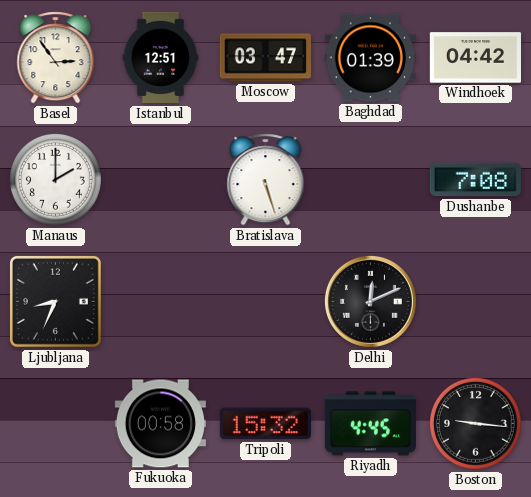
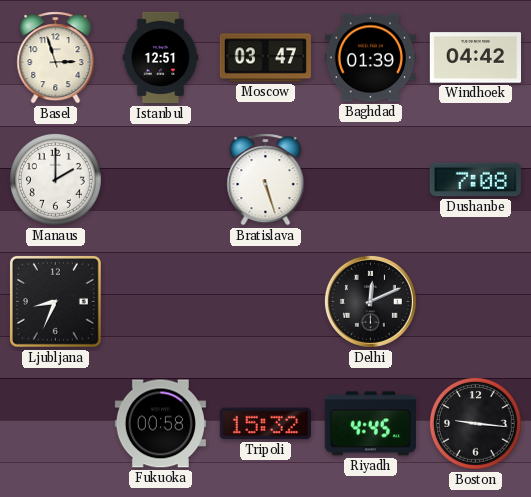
Basel: 2:54 -> 2:57
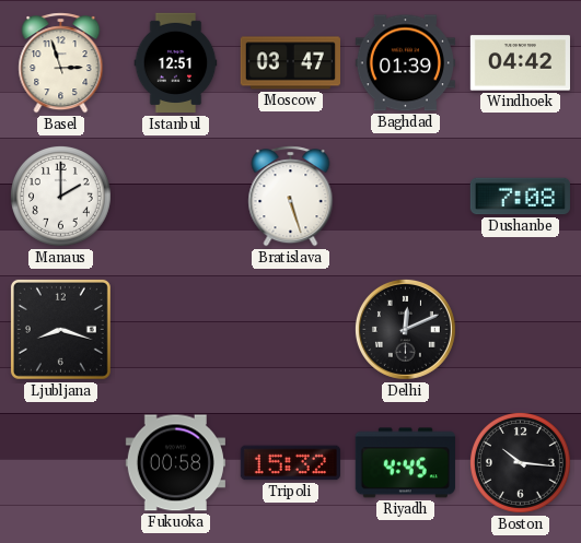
Ljubljana: 8:34 -> 8:18
Boston: 9:16 -> 10:16
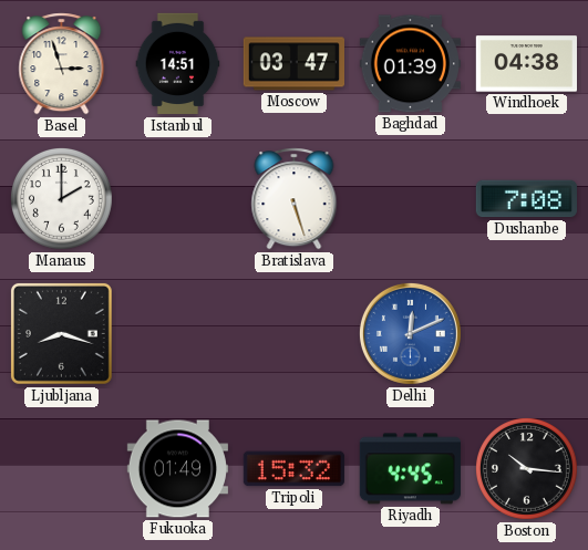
Istanbul: 12:51 -> 14:51
Windhoek: 04:42 -> 04:38
Delhi dial: black -> blue
Fukuoka: 00:58 -> 01:49
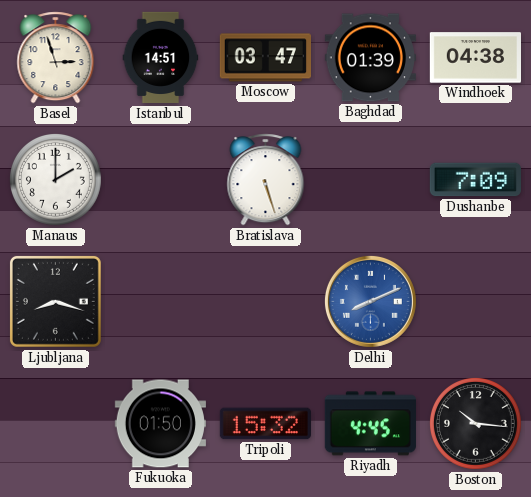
Dushanbe: 7:08 -> 7:09
Delhi: 12:11 -> 8:11
Fukuoka: 01:49 -> 01:50
